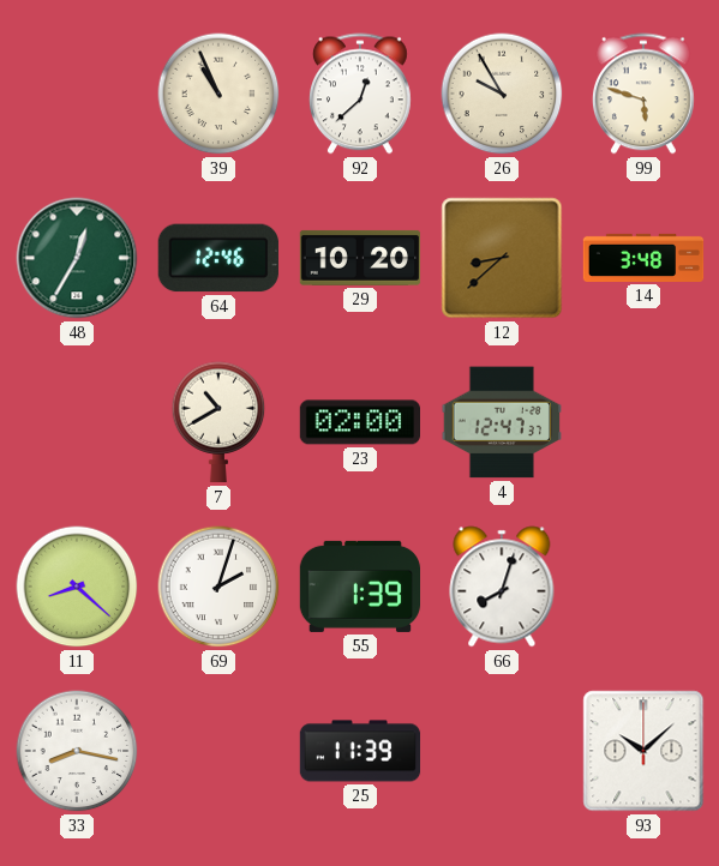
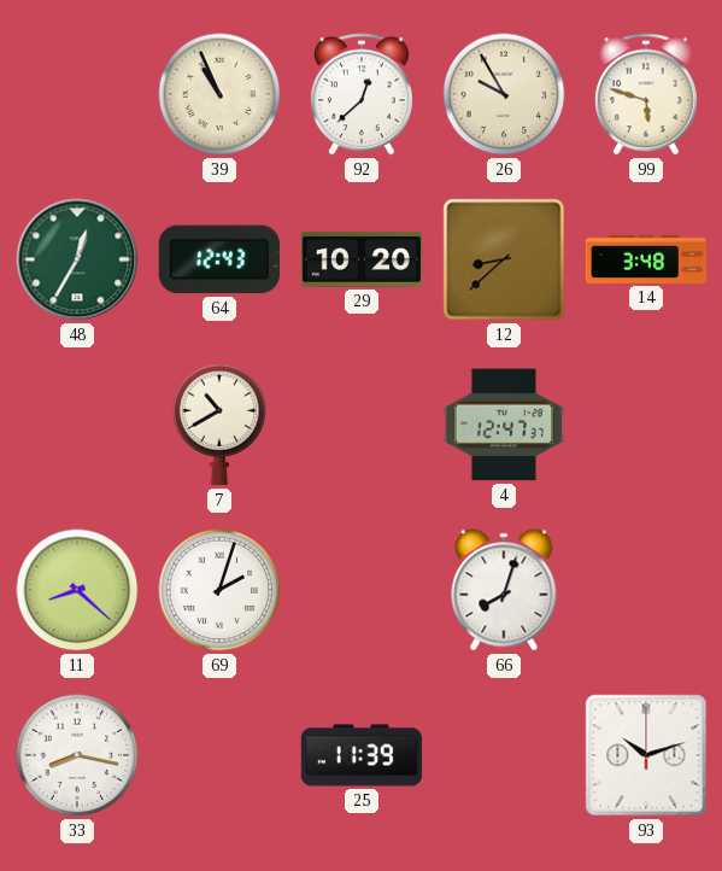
64: 12:46 -> 12:43
23: 02:00 -> none
55: 1:39 -> none
93: 10:08 -> 10:12
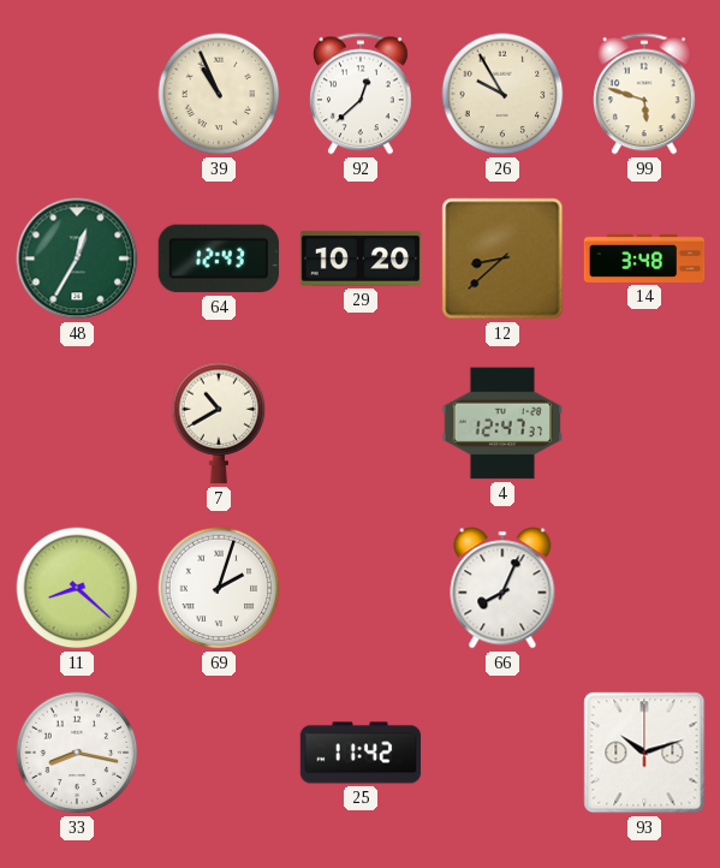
66: 8:03 -> 8:04
25: 11:39 -> 11:42
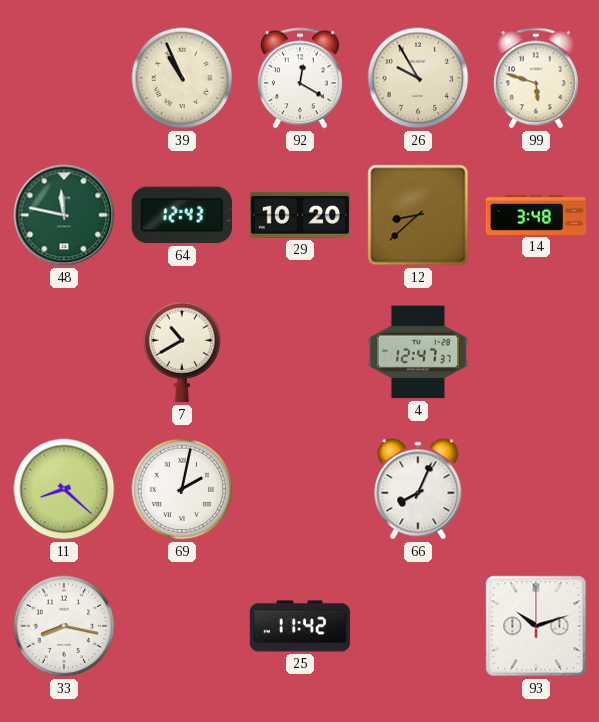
92: 12:38 -> 12:20
48: 12:35 -> 11:47
69: 2:03 -> 2:02
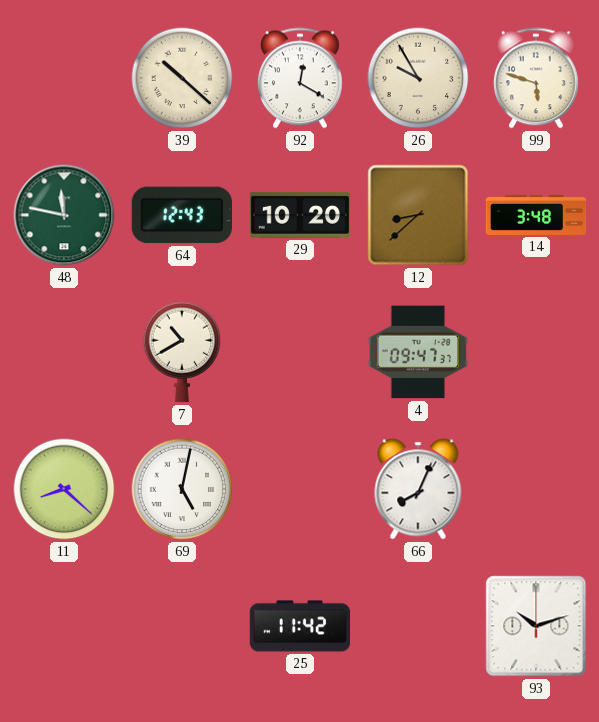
39: 10:56 -> 10:22
4: 12:47 -> 09:47
69: 2:02 -> 5:02
33: 8:17 -> none
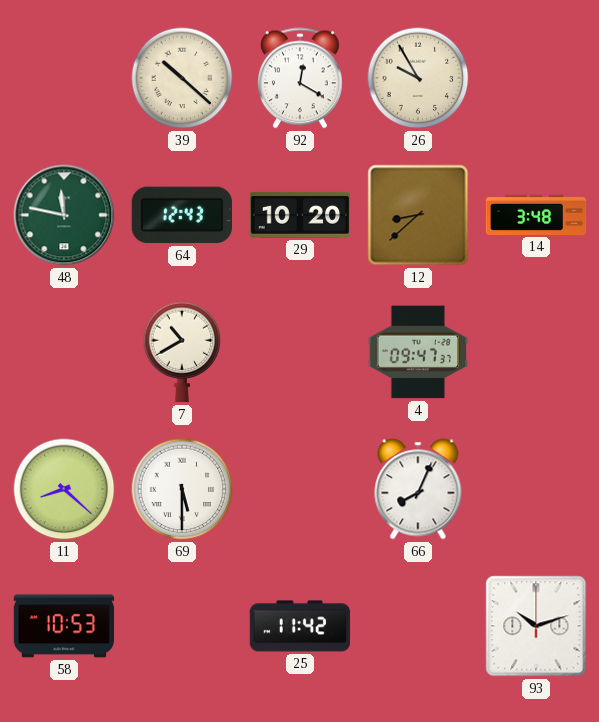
99: 5:48 -> none
69: 5:02 -> 5:30
58: none -> 10:53
